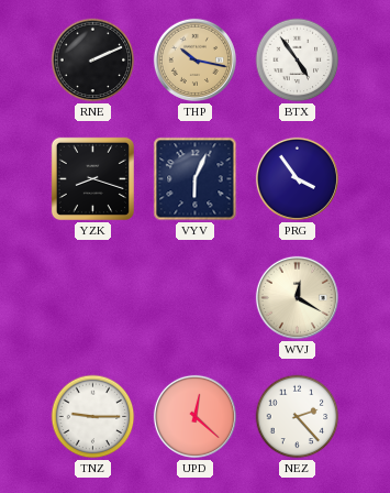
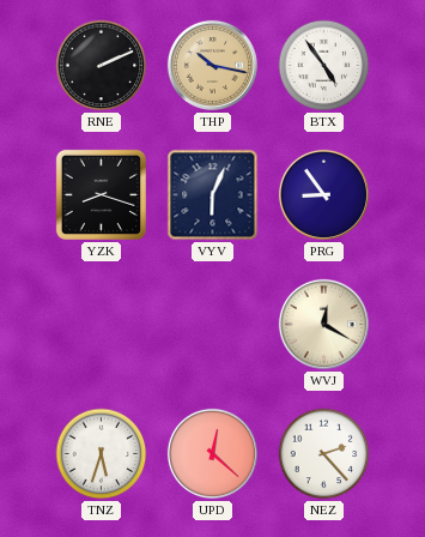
PRG: 3:54 -> 8:54
TNZ: 9:15 -> 5:33
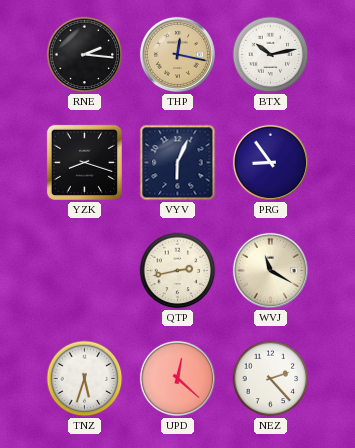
RNE: 2:11 -> 2:16
THP: 10:17 -> 12:17
BTX: 4:54 -> 10:13
QTP: none -> 2:43
WVJ: 12:20 -> 11:20
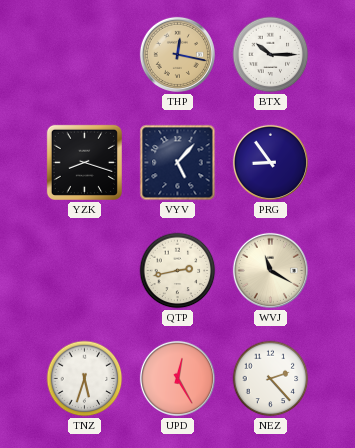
RNE: 2:16 -> none
BTX: 10:13 -> 10:15
VYV: 6:04 -> 5:07
UPD: 12:22 -> 12:25
